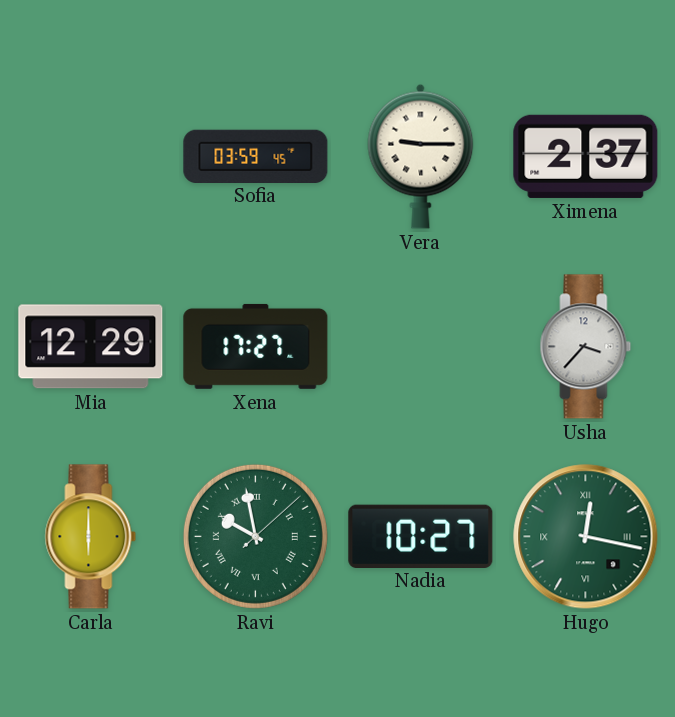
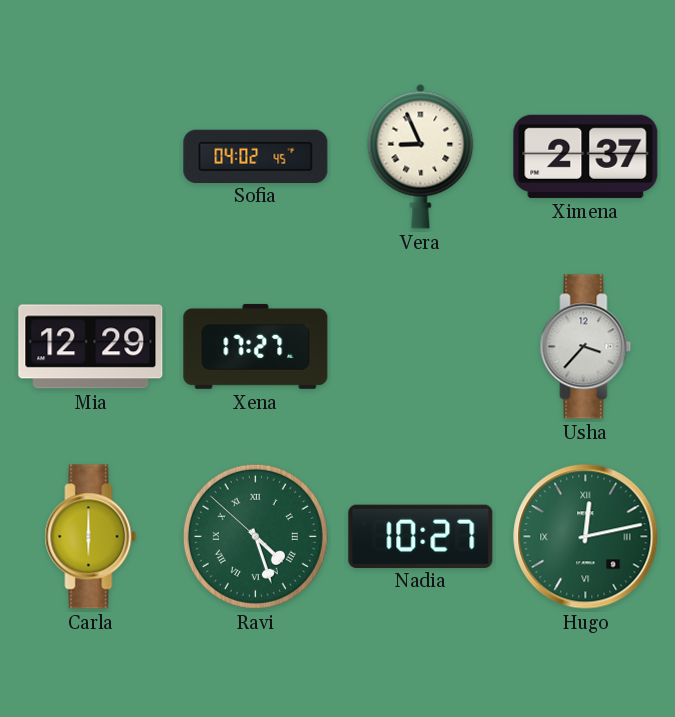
Sofia: 03:59 -> 04:02
Vera: 9:15 -> 8:56
Ravi: 9:58 -> 4:26
Hugo: 12:17 -> 12:13
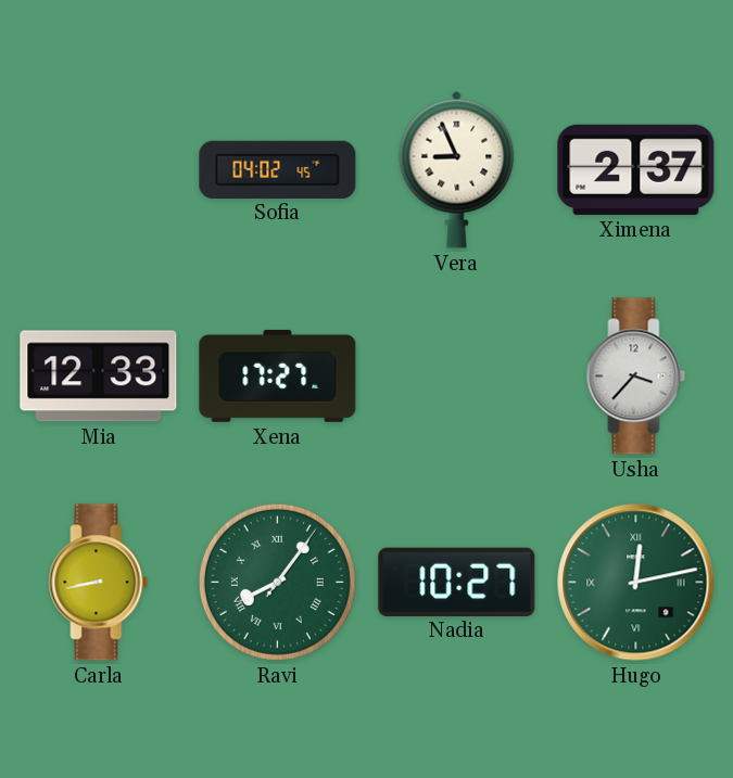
Mia: 12:29 -> 12:33
Carla: 6:00 -> 8:43
Ravi: 4:26 -> 8:06
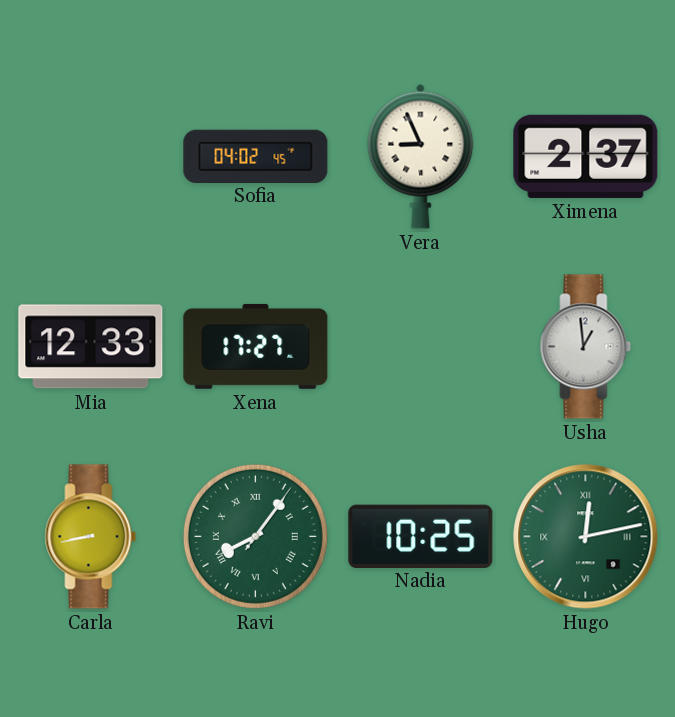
Usha: 3:37 -> 12:59
Nadia: 10:27 -> 10:25
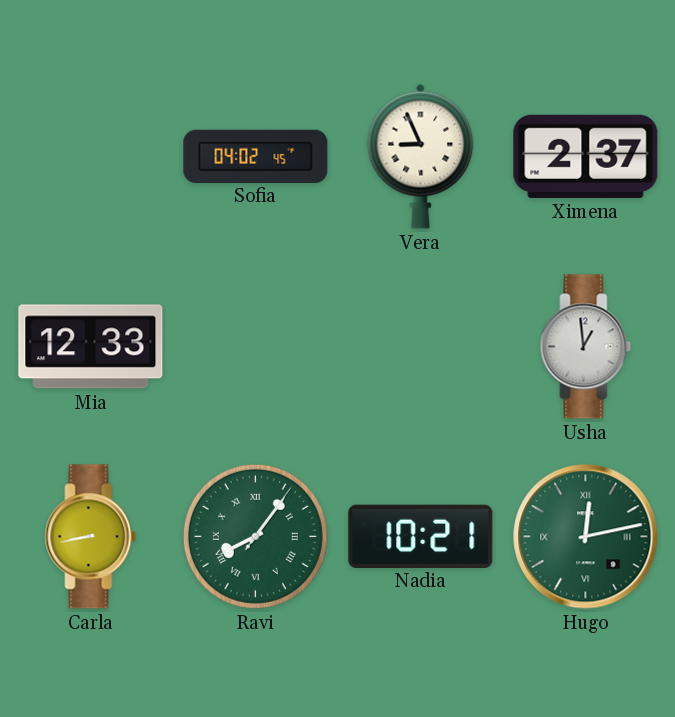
Xena: 17:27 -> none
Nadia: 10:25 -> 10:21
